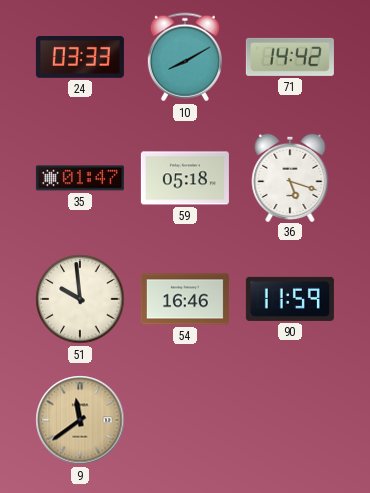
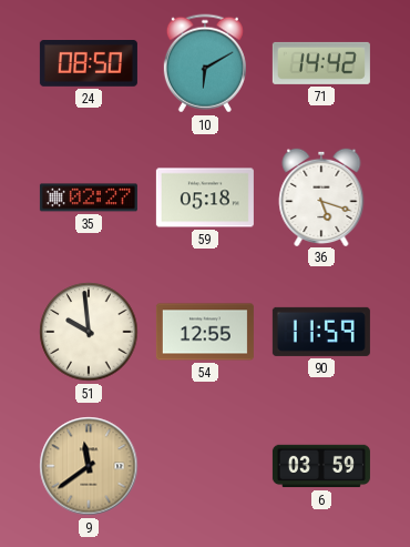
24: 03:33 -> 08:50
10: 8:10 -> 6:10
35: 01:47 -> 02:27
54: 16:46 -> 12:55
6: none -> 03:59
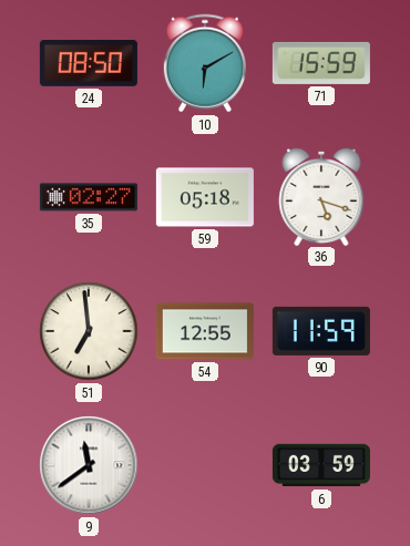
71: 14:42 -> 15:59
51: 9:59 -> 6:59
9 dial: champagne -> white
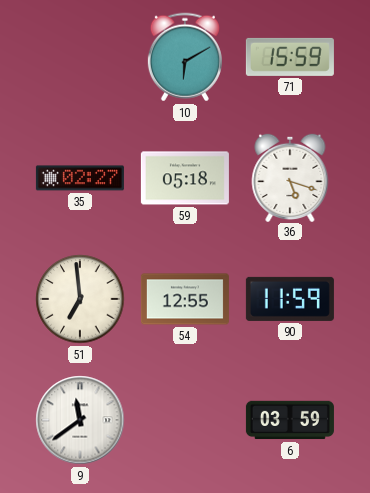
24: 08:50 -> none
